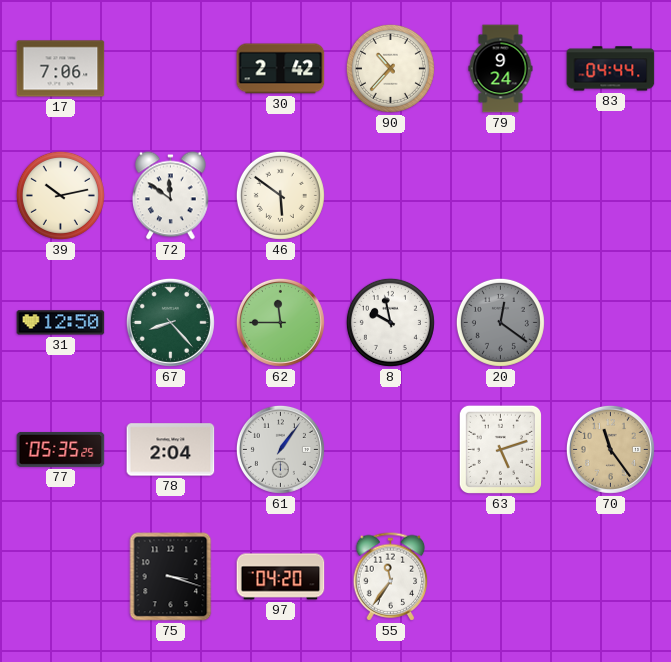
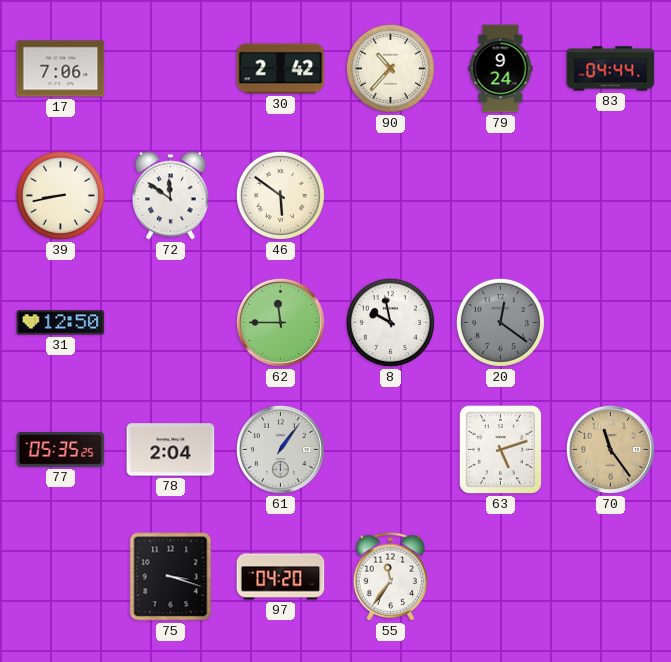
39: 10:13 -> 8:43
67: 8:23 -> none
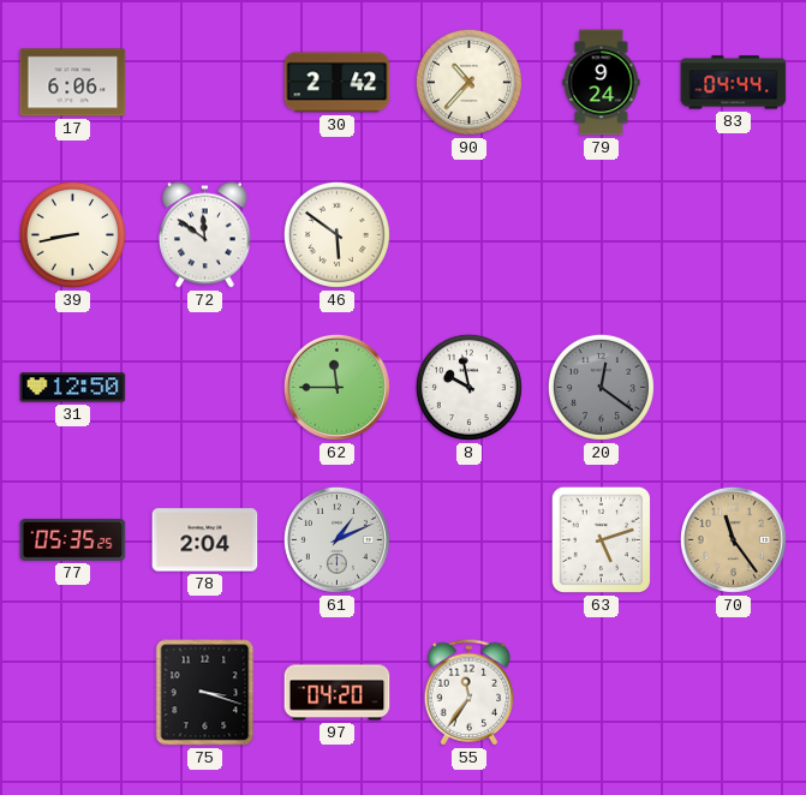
17: 7:06 -> 6:06
61: 1:06 -> 1:11
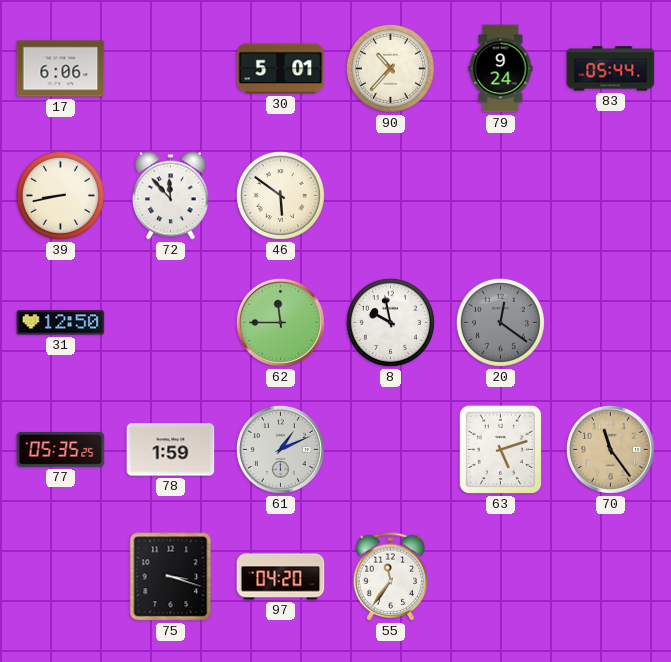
30: 2:42 -> 5:01
83: 04:44 -> 05:44
72: 11:51 -> 11:53
78: 2:04 -> 1:59
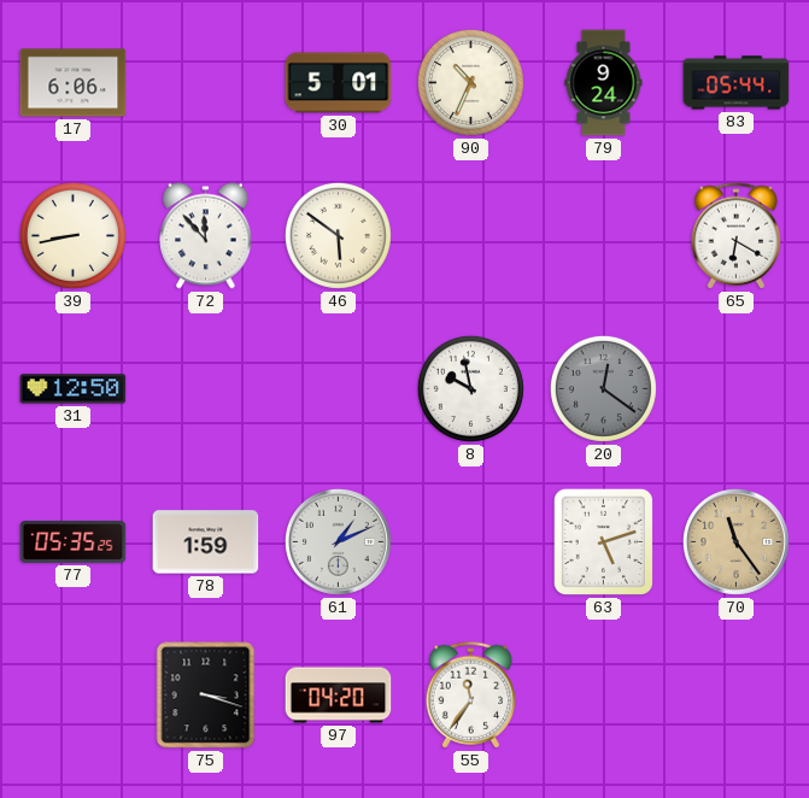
90: 10:37 -> 10:34
65: none -> 6:20
62: 11:45 -> none
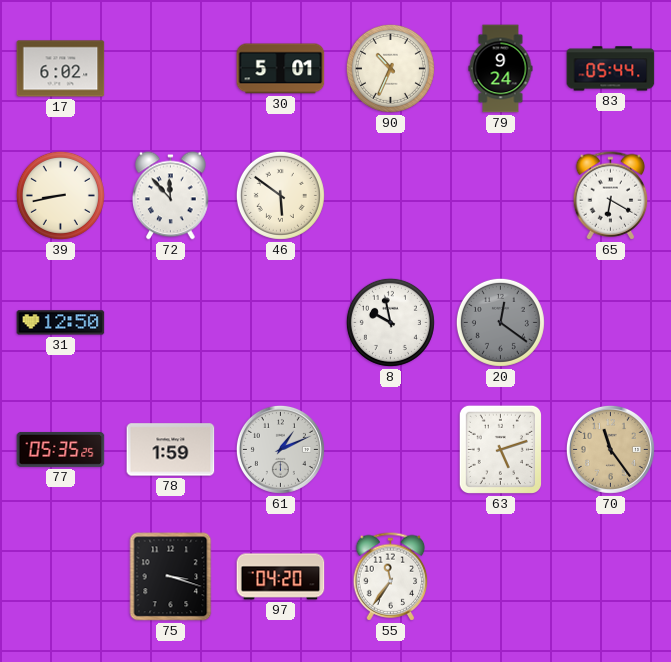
17: 6:06 -> 6:02
